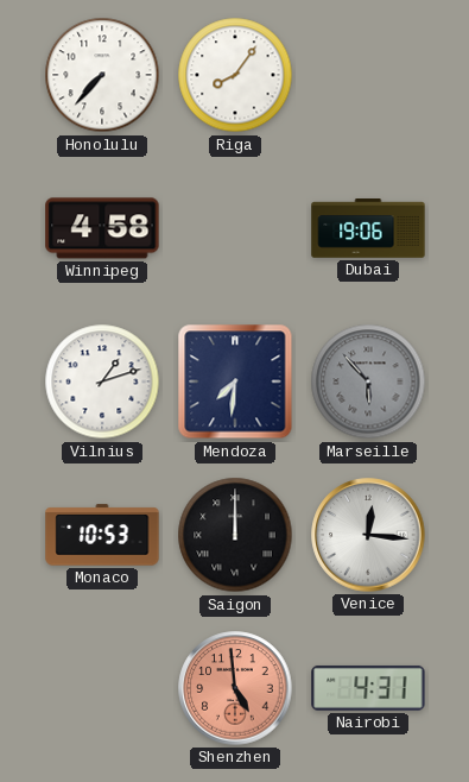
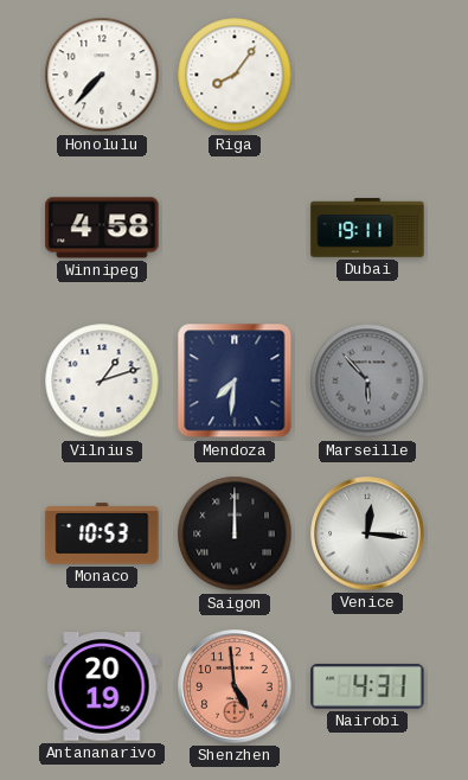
Dubai: 19:06 -> 19:11
Antananarivo: none -> 20:19
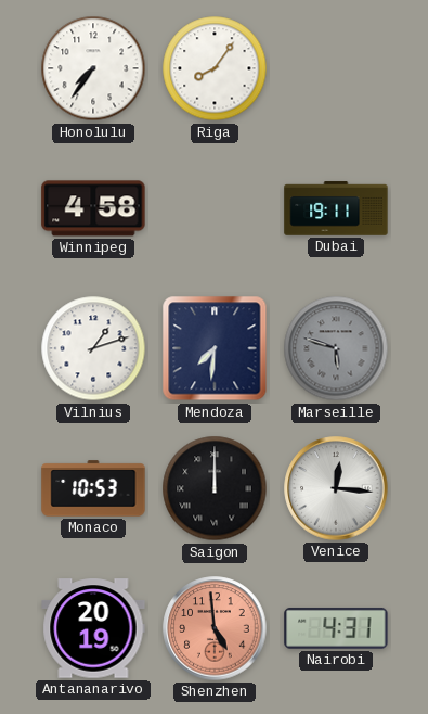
Honolulu: 7:37 -> 7:36
Marseille: 5:53 -> 5:48
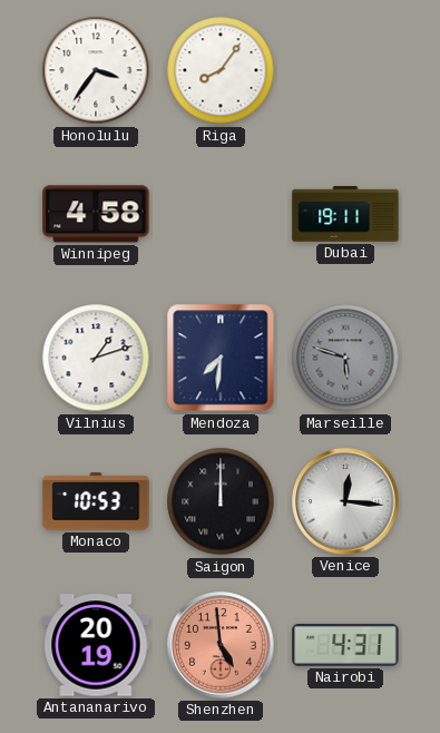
Honolulu: 7:36 -> 3:36
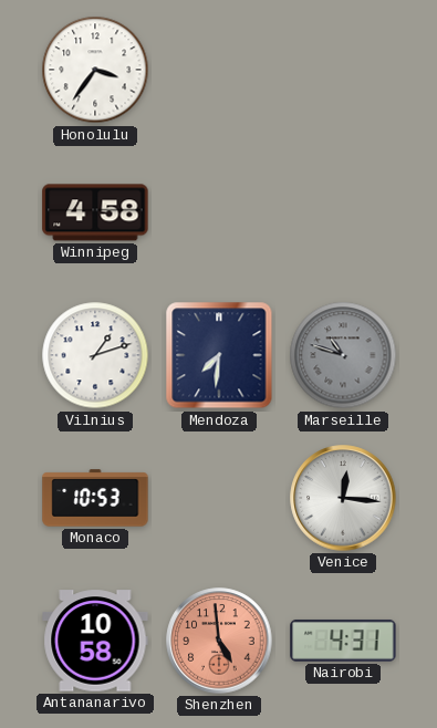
Riga: 8:06 -> none
Dubai: 19:11 -> none
Marseille: 5:48 -> 10:48
Saigon: 12:00 -> none
Antananarivo: 20:19 -> 10:58
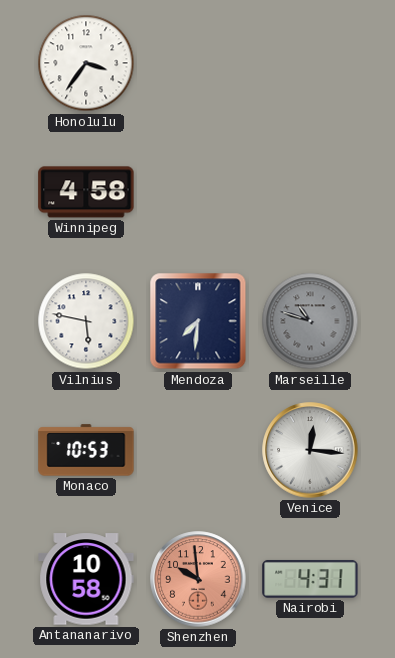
Vilnius: 1:12 -> 5:47
Shenzhen: 4:59 -> 9:59
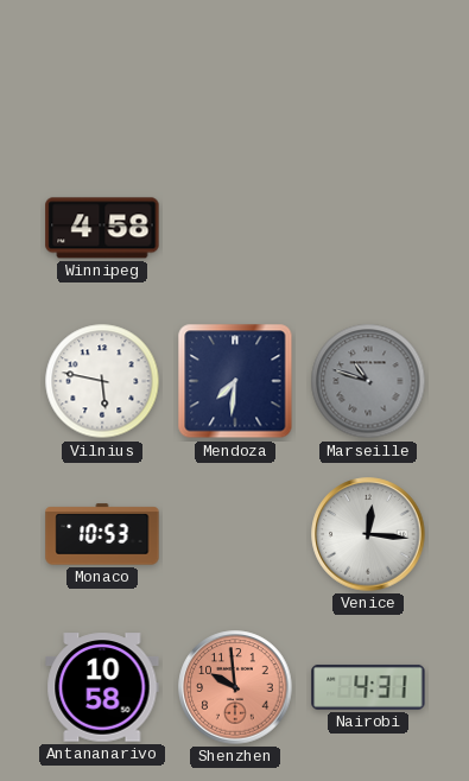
Honolulu: 3:36 -> none
